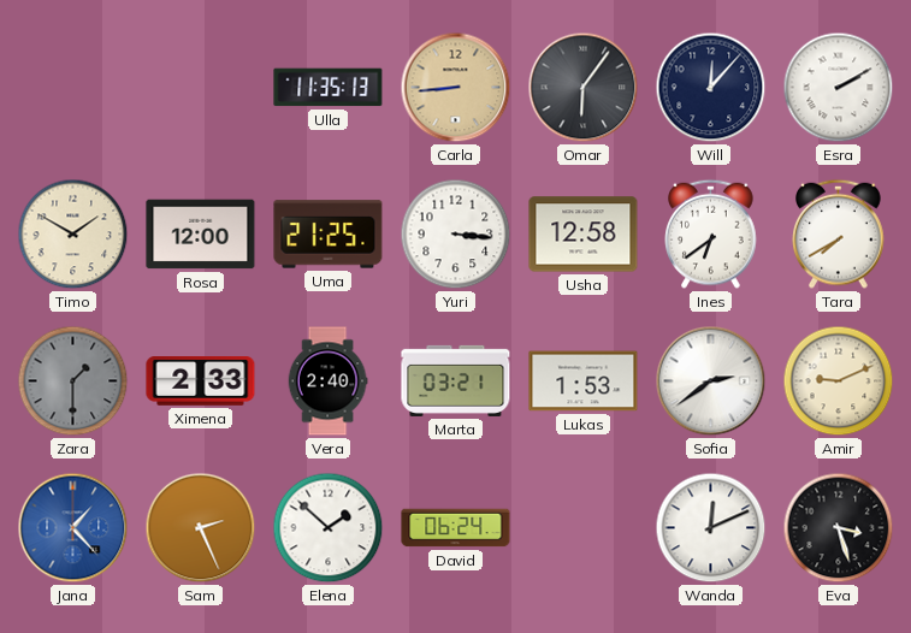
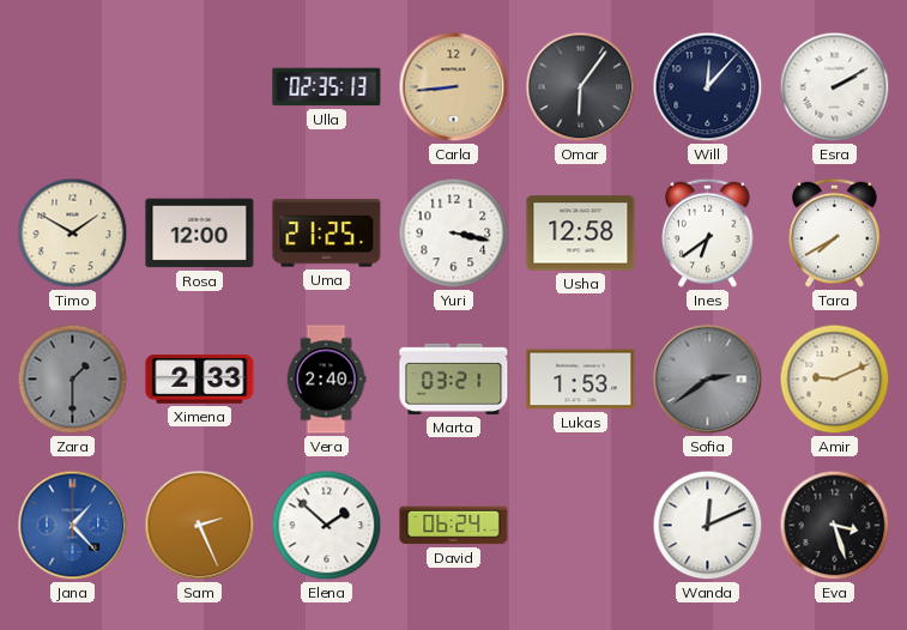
Ulla: 11:35 -> 02:35
Yuri: 3:16 -> 3:17
Sofia dial: white -> grey
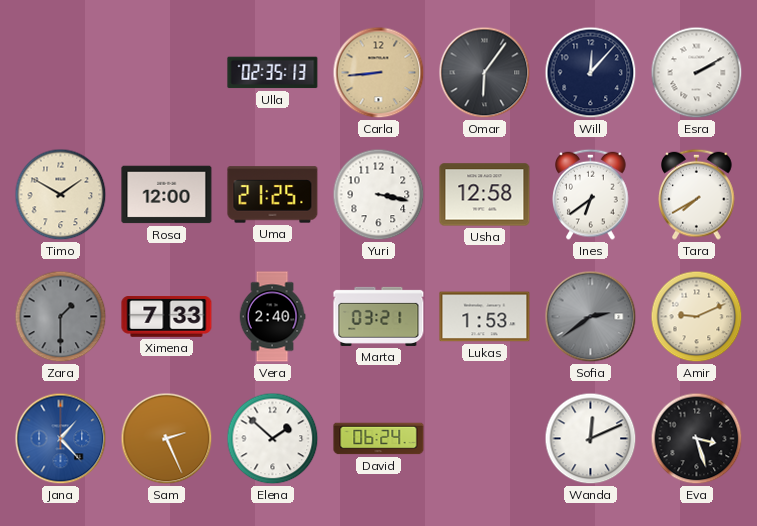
Ximena: 2:33 -> 7:33
